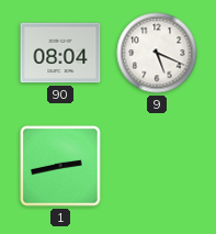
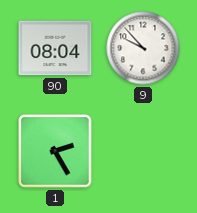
9: 5:19 -> 9:53
1: 2:43 -> 2:25
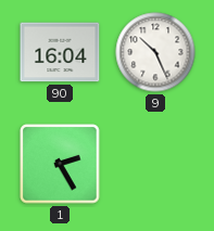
90: 08:04 -> 16:04
9: 9:53 -> 10:26
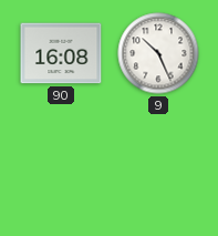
90: 16:04 -> 16:08
1: 2:25 -> none
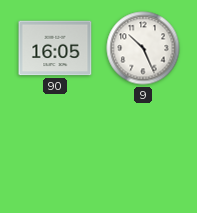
90: 16:08 -> 16:05
